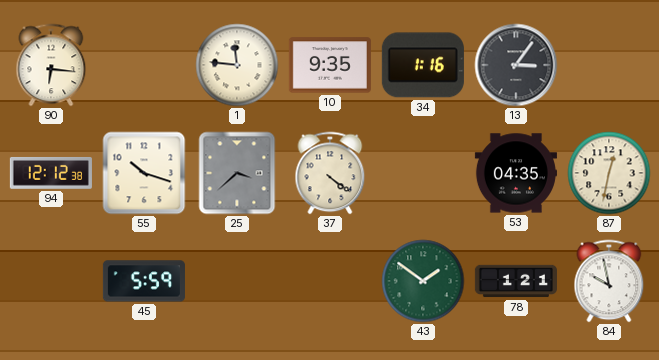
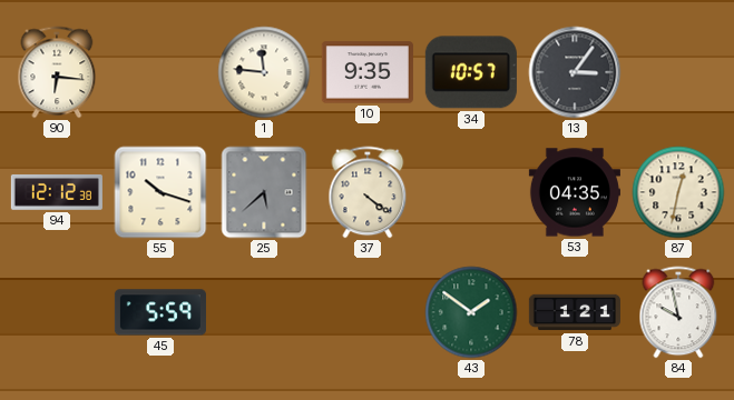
34: 1:16 -> 10:57
25: 3:38 -> 5:38
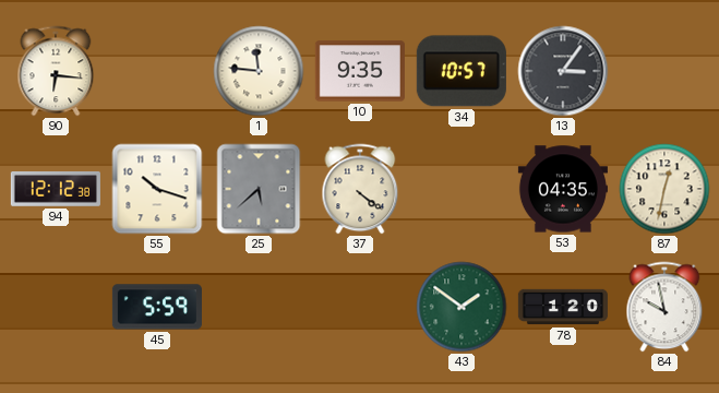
78: 1:21 -> 1:20
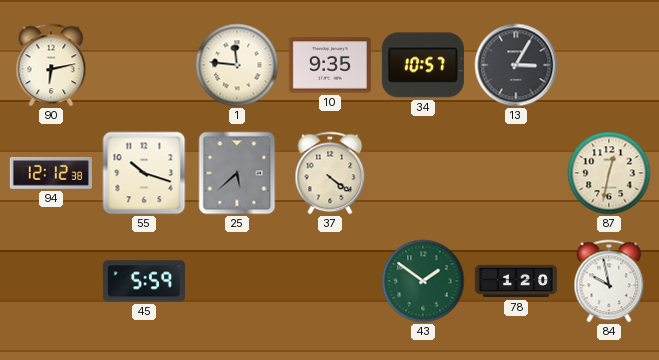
90: 6:16 -> 6:13
13: 3:06 -> 3:05
53: 04:35 -> none
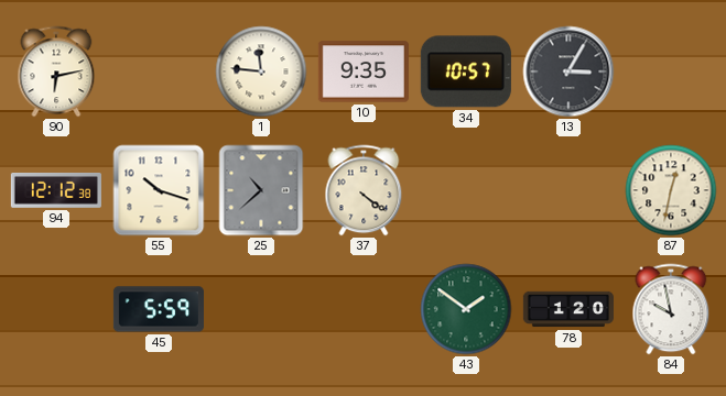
25: 5:38 -> 10:38
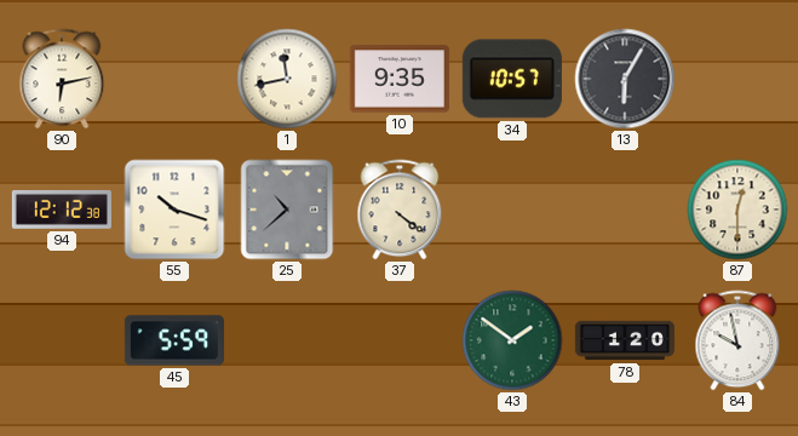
1: 11:46 -> 11:43
13: 3:05 -> 6:05
87: 12:32 -> 12:30
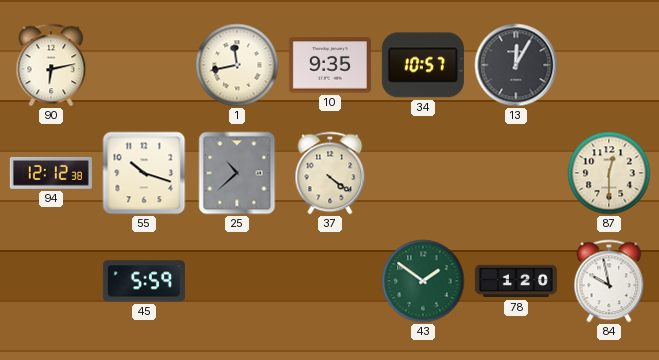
13: 6:05 -> 12:05
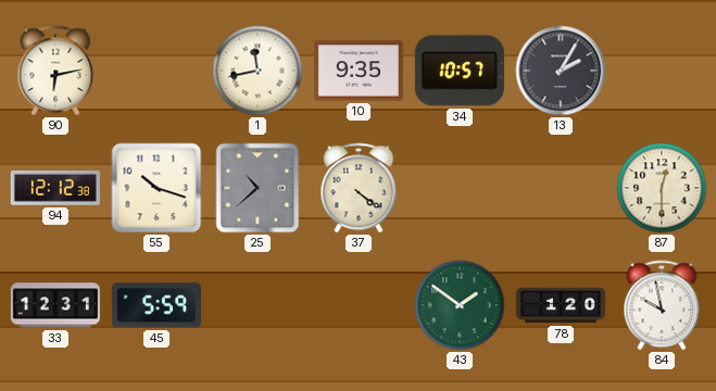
13: 12:05 -> 2:05
33: none -> 12:31
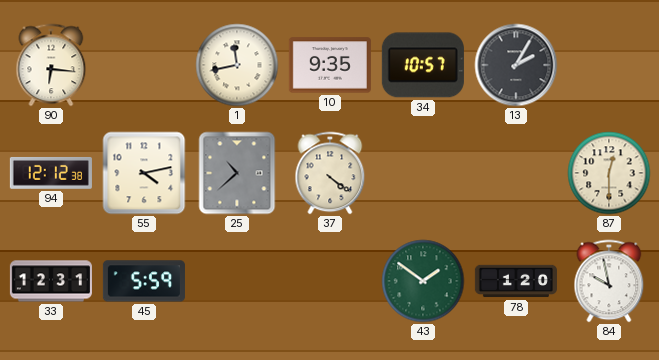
90: 6:13 -> 6:16
55: 10:18 -> 4:13
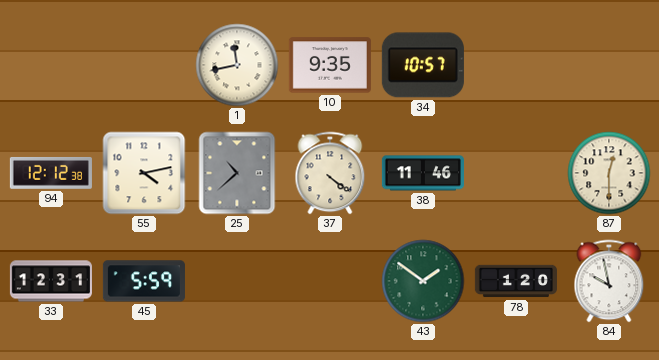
90: 6:16 -> none
13: 2:05 -> none
38: none -> 11:46
